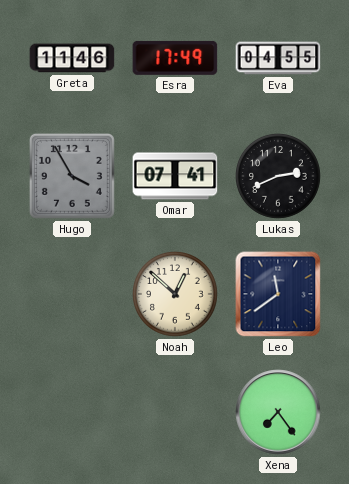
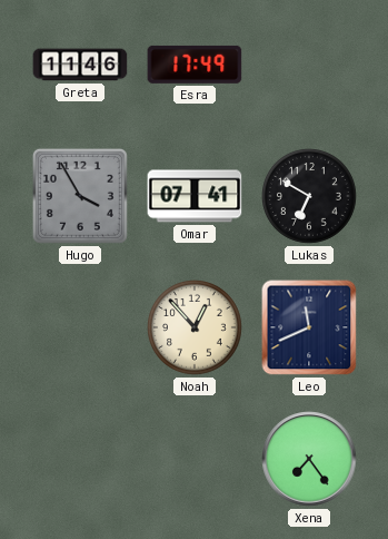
Eva: 04:55 -> none
Lukas: 2:41 -> 6:50
Noah: 12:52 -> 12:53
Leo: 11:39 -> 11:41
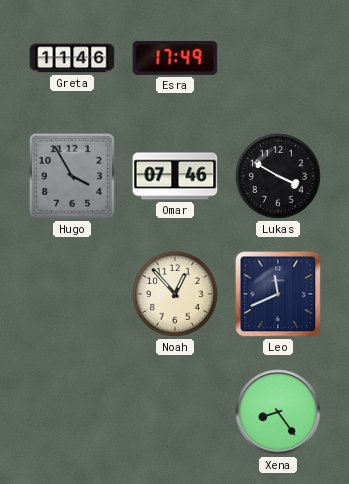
Omar: 07:41 -> 07:46
Lukas: 6:50 -> 3:50
Xena: 7:24 -> 8:24
